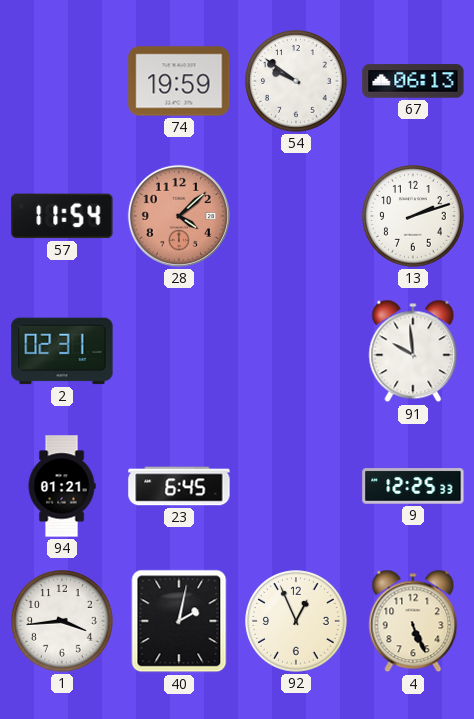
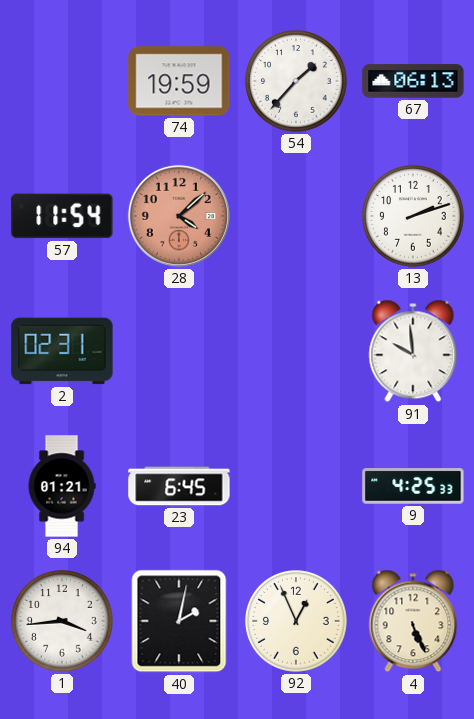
54: 9:51 -> 1:37
9: 12:25 -> 4:25
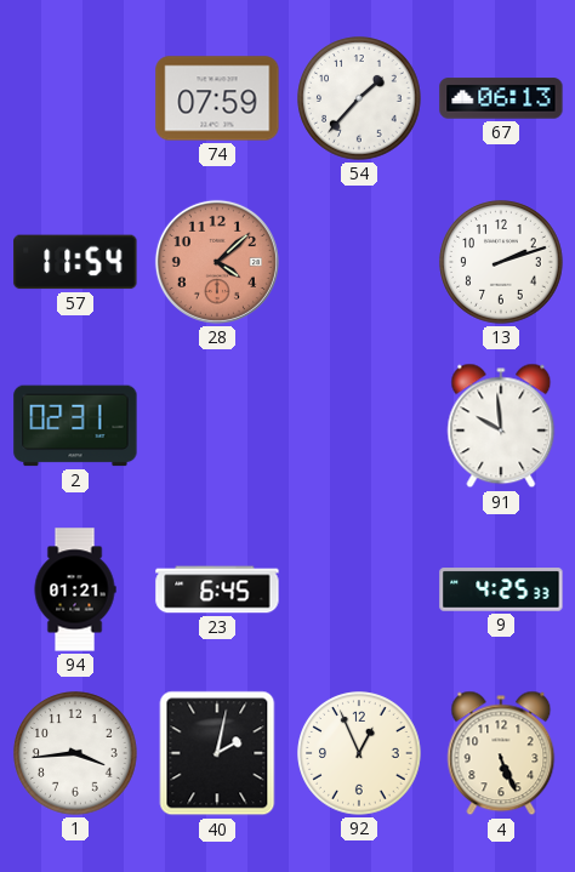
74: 19:59 -> 07:59
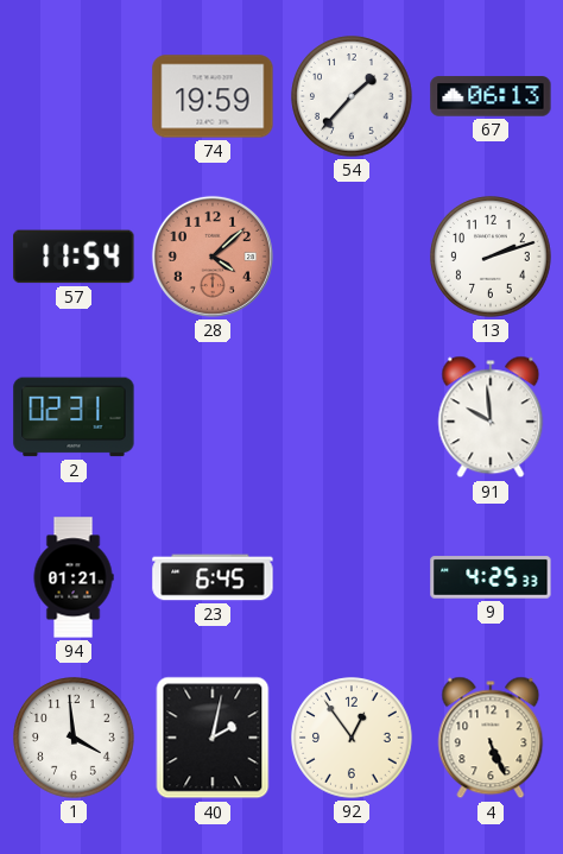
74: 07:59 -> 19:59
1: 3:44 -> 3:59
92: 12:56 -> 12:54
